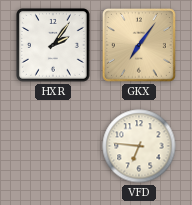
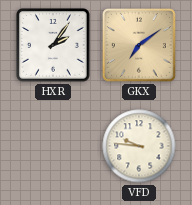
GKX: 7:06 -> 7:09
VFD: 6:46 -> 9:46
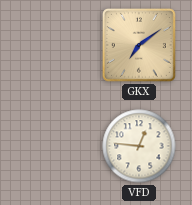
HXR: 2:06 -> none
VFD: 9:46 -> 12:46
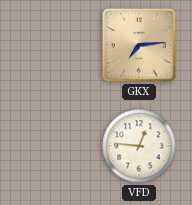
GKX: 7:09 -> 7:14
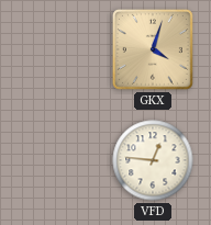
GKX: 7:14 -> 4:03
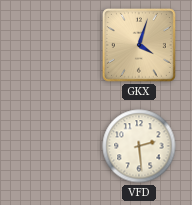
VFD: 12:46 -> 2:29
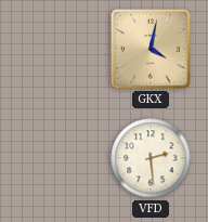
GKX: 4:03 -> 4:02
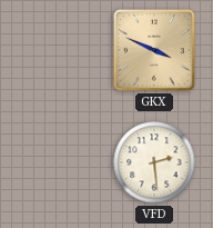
GKX: 4:02 -> 3:49
